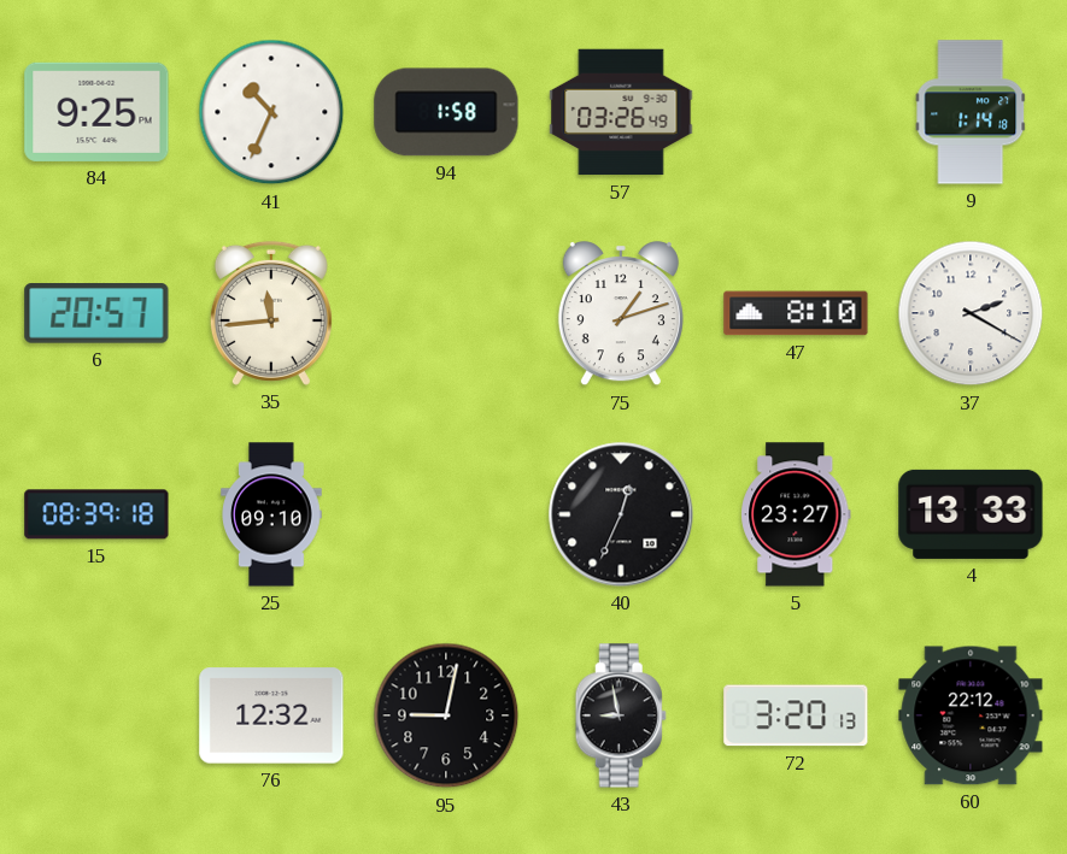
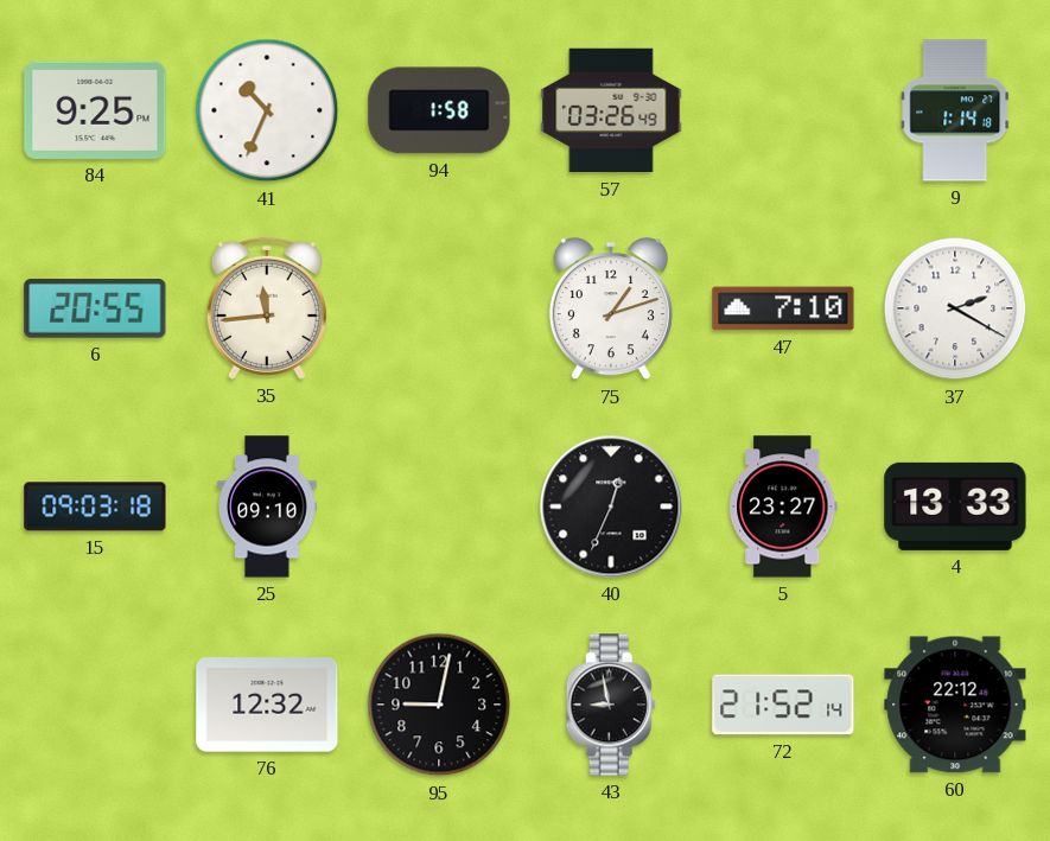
6: 20:57 -> 20:55
47: 8:10 -> 7:10
15: 08:39 -> 09:03
72: 3:20 -> 21:52
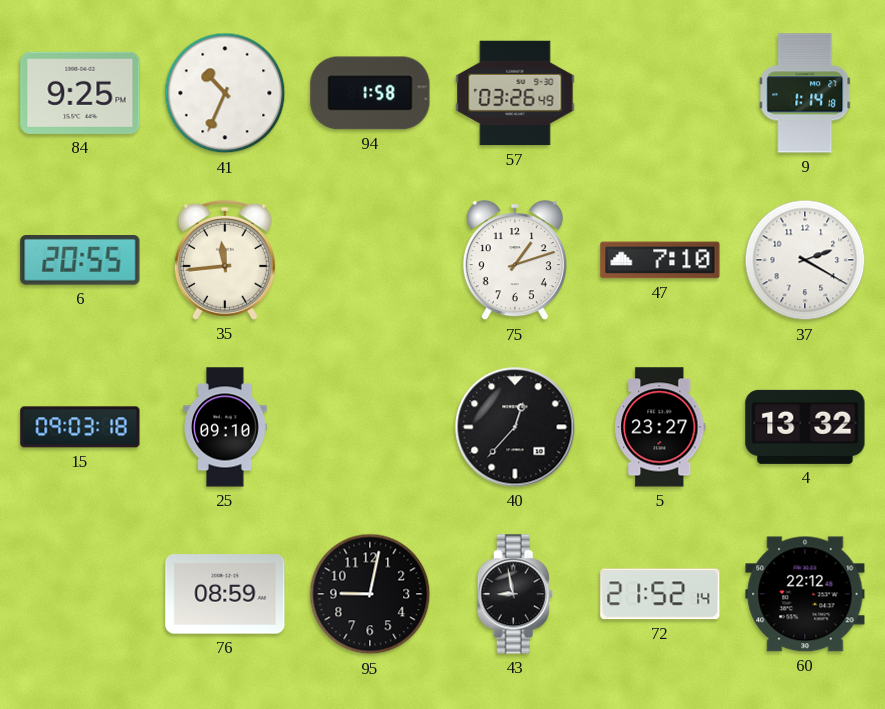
40: 12:34 -> 12:37
4: 13:33 -> 13:32
76: 12:32 -> 08:59
